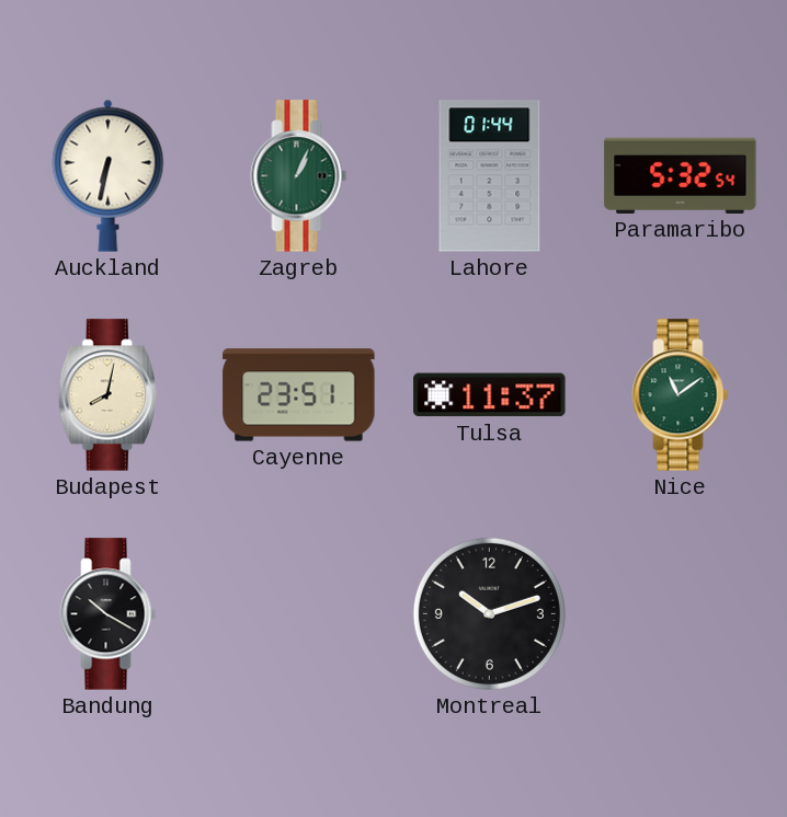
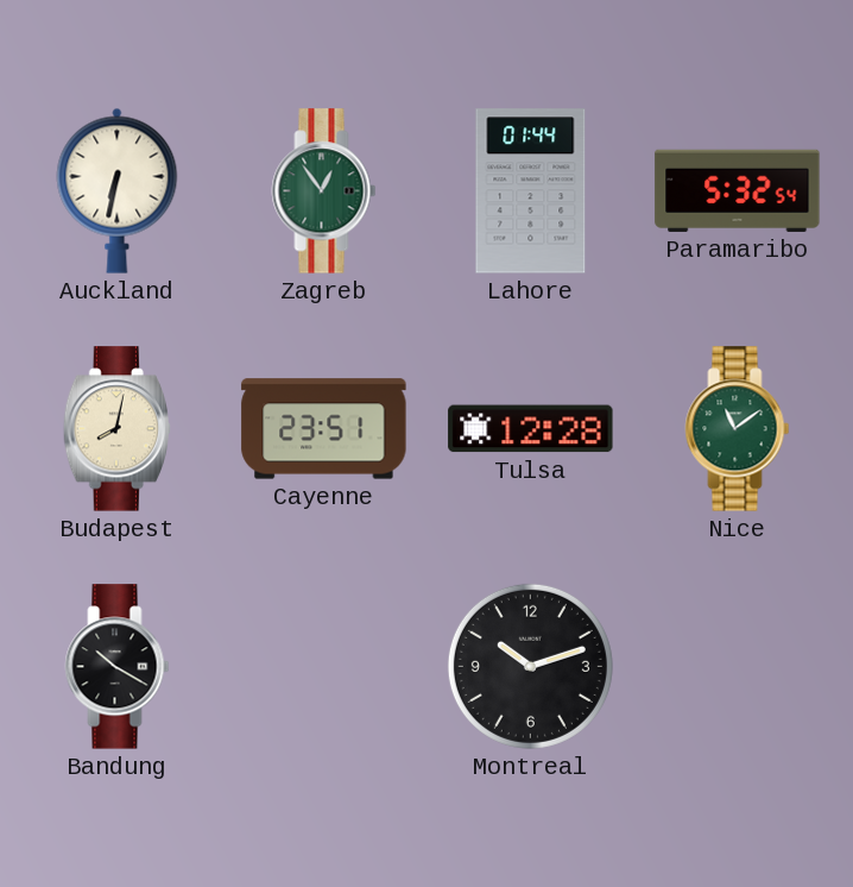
Zagreb: 1:04 -> 12:54
Tulsa: 11:37 -> 12:28
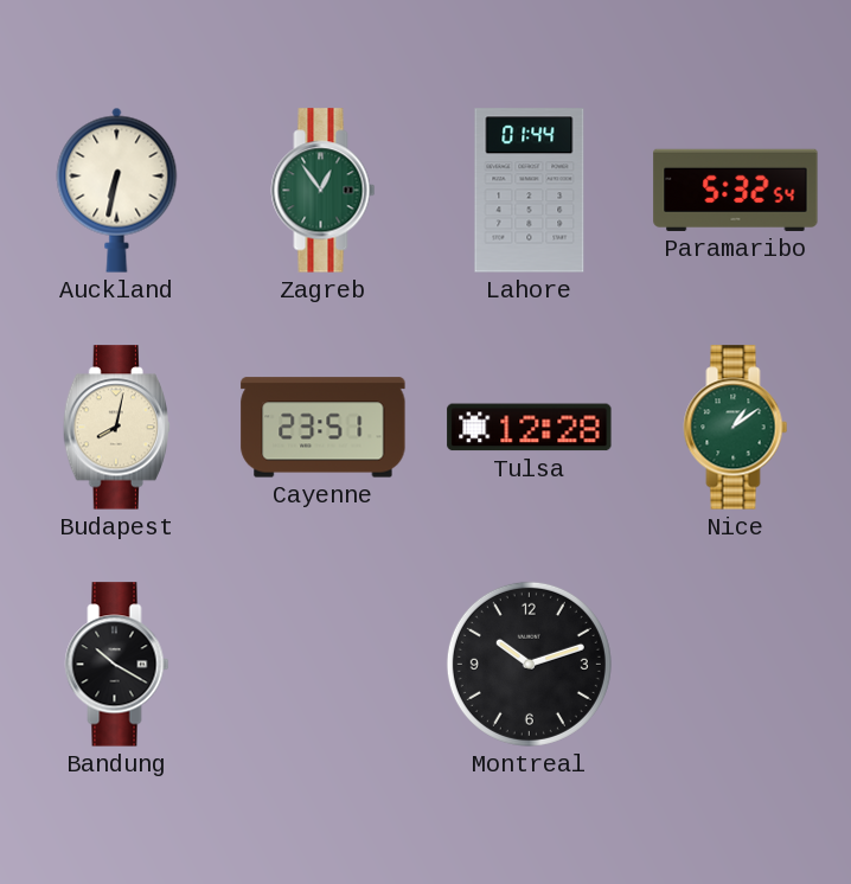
Nice: 11:09 -> 1:09
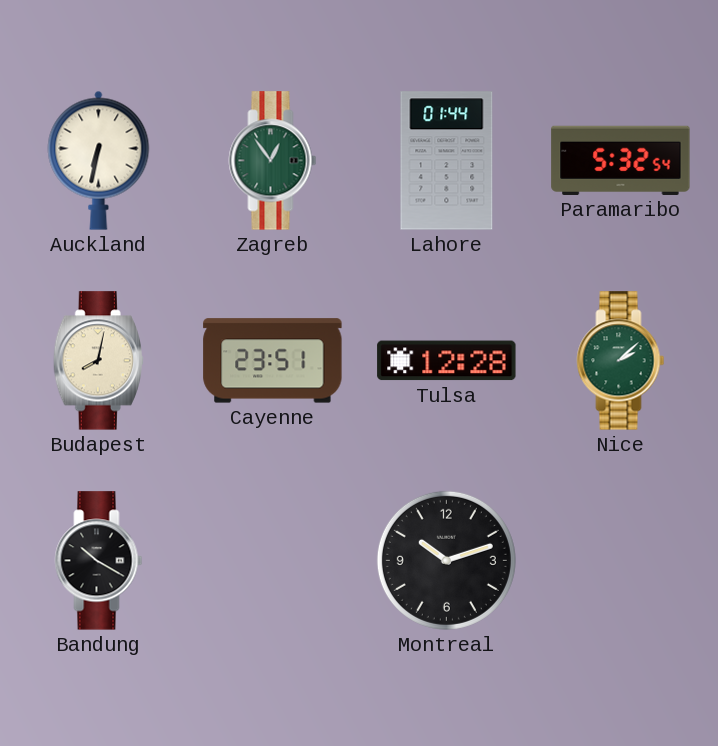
Nice: 1:09 -> 2:08
